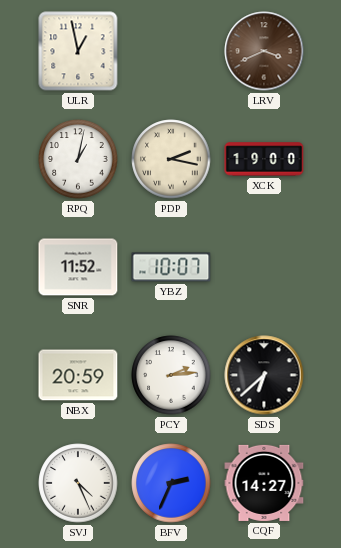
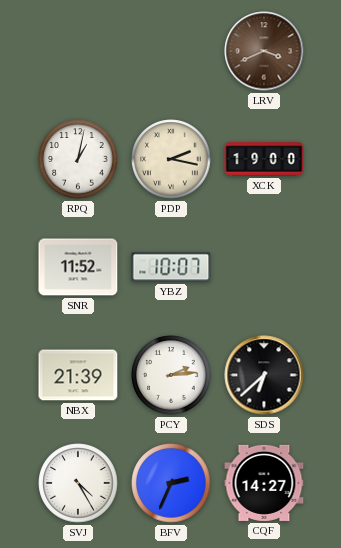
ULR: 12:58 -> none
NBX: 20:59 -> 21:39
SVJ: 4:26 -> 4:25
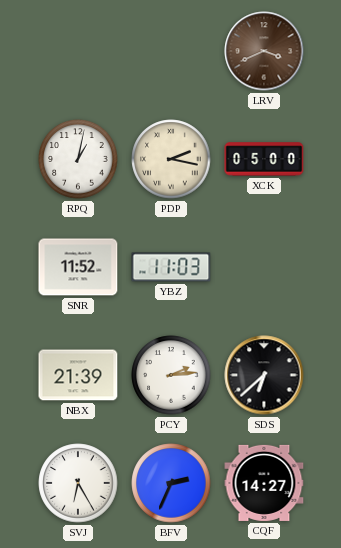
XCK: 19:00 -> 05:00
YBZ: 10:07 -> 11:03
SVJ: 4:25 -> 6:25
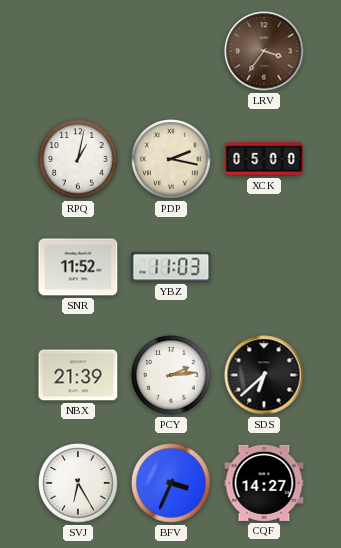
LRV: 3:41 -> 3:36
BFV: 2:34 -> 3:34
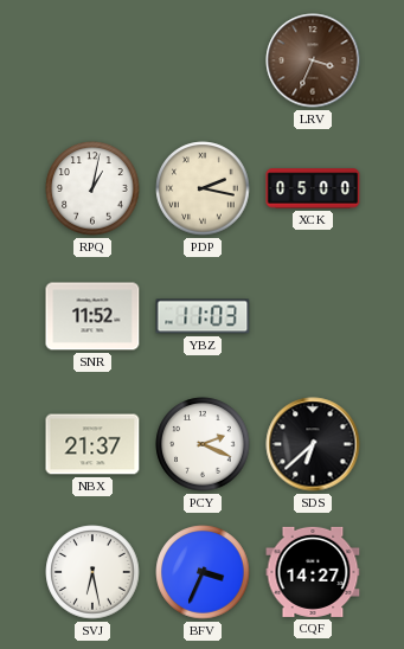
LRV: 3:36 -> 3:34
NBX: 21:39 -> 21:37
PCY: 2:14 -> 2:19
SVJ: 6:25 -> 6:28
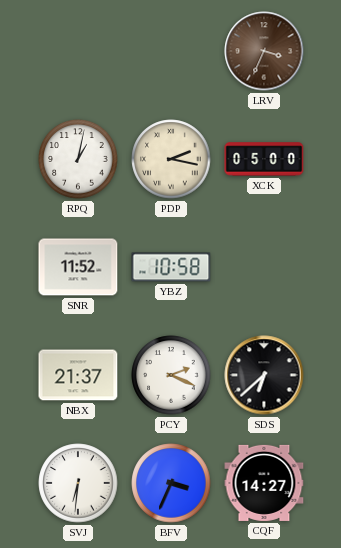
YBZ: 11:03 -> 10:58
SVJ: 6:28 -> 6:31
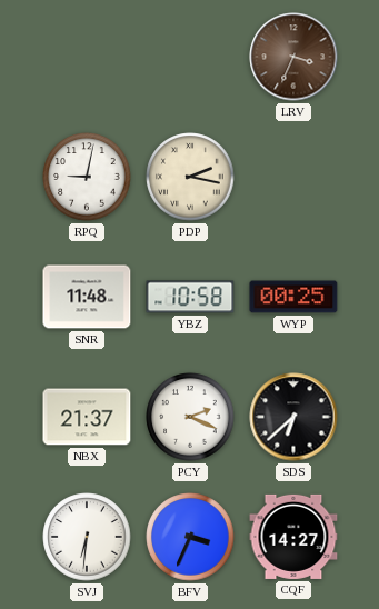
RPQ: 1:02 -> 9:02
XCK: 05:00 -> none
SNR: 11:52 -> 11:48
WYP: none -> 00:25
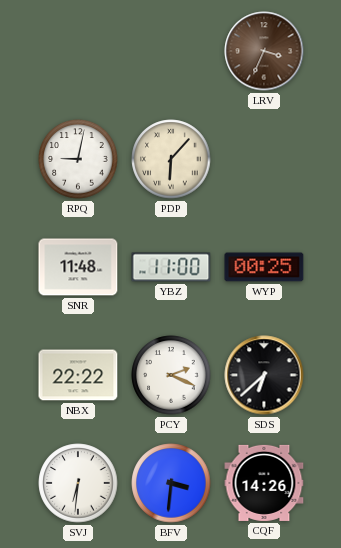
PDP: 2:17 -> 6:07
YBZ: 10:58 -> 11:00
NBX: 21:37 -> 22:22
BFV: 3:34 -> 3:31
CQF: 14:27 -> 14:26
